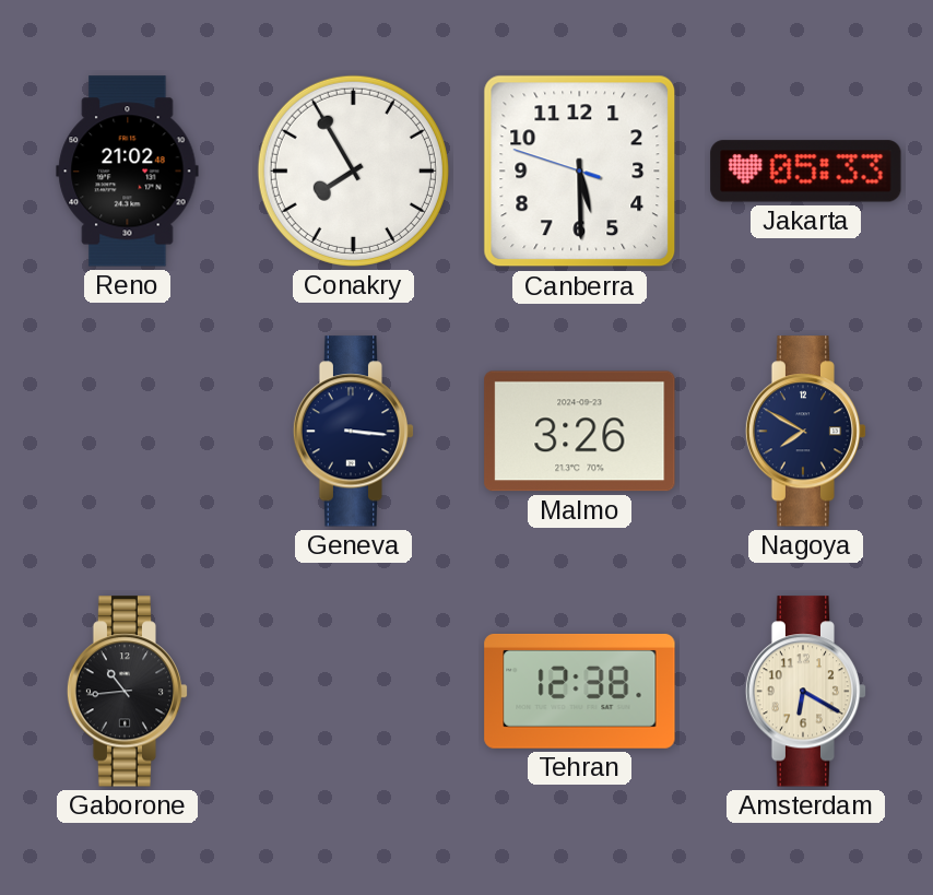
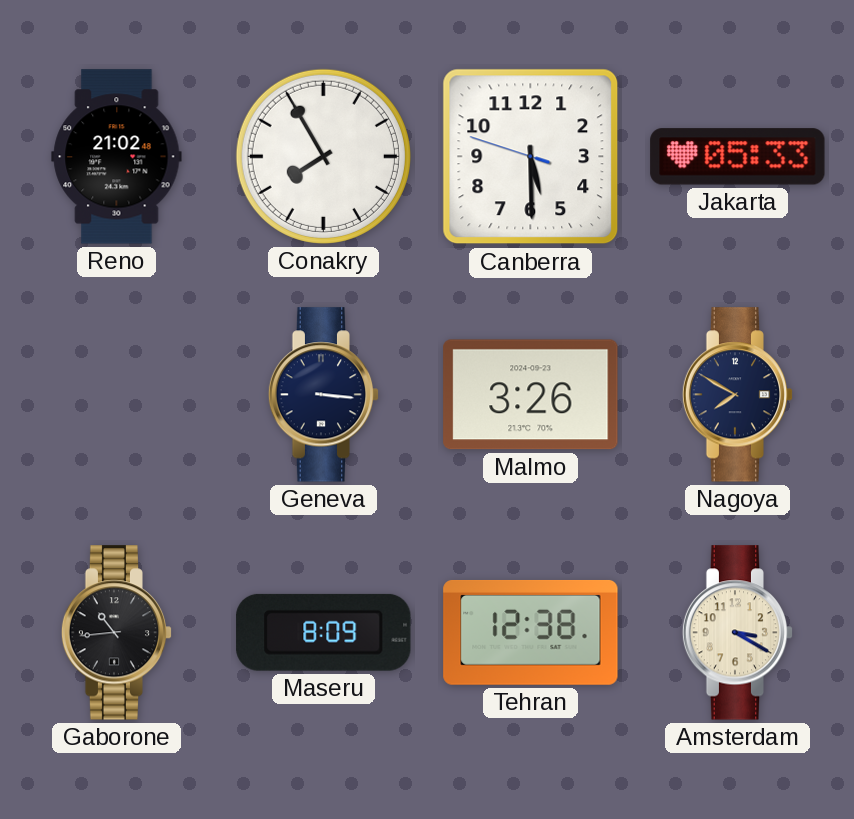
Maseru: none -> 8:09
Amsterdam: 6:20 -> 3:20
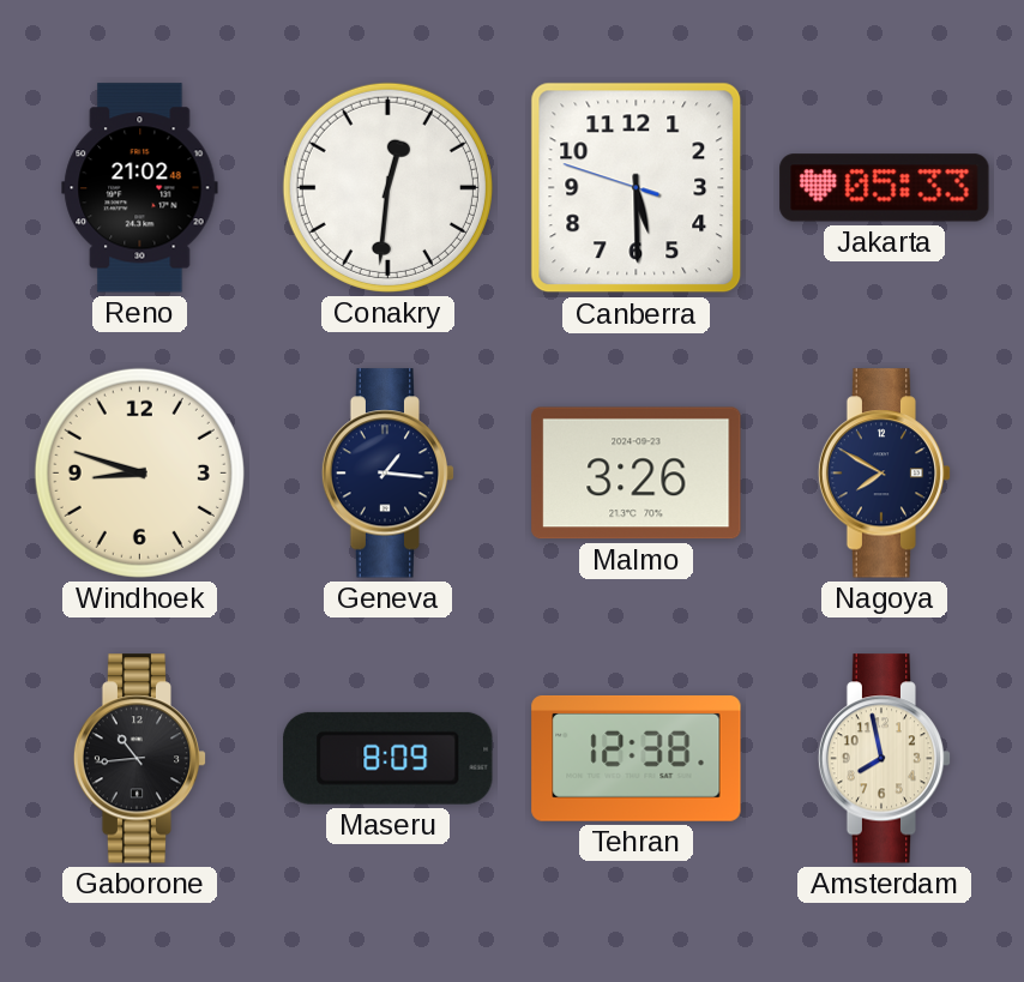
Conakry: 7:55 -> 12:31
Windhoek: none -> 8:48
Geneva: 3:16 -> 1:16
Amsterdam: 3:20 -> 7:58
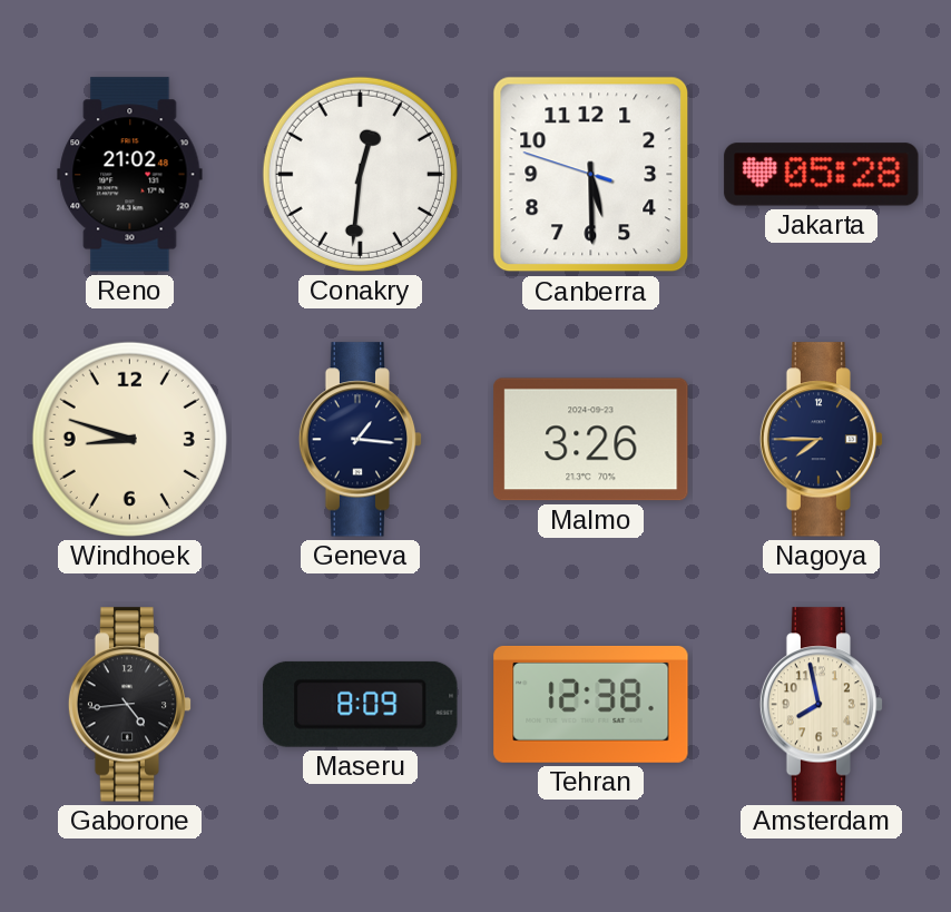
Jakarta: 05:33 -> 05:28
Nagoya: 7:50 -> 7:45
Gaborone: 10:44 -> 4:44
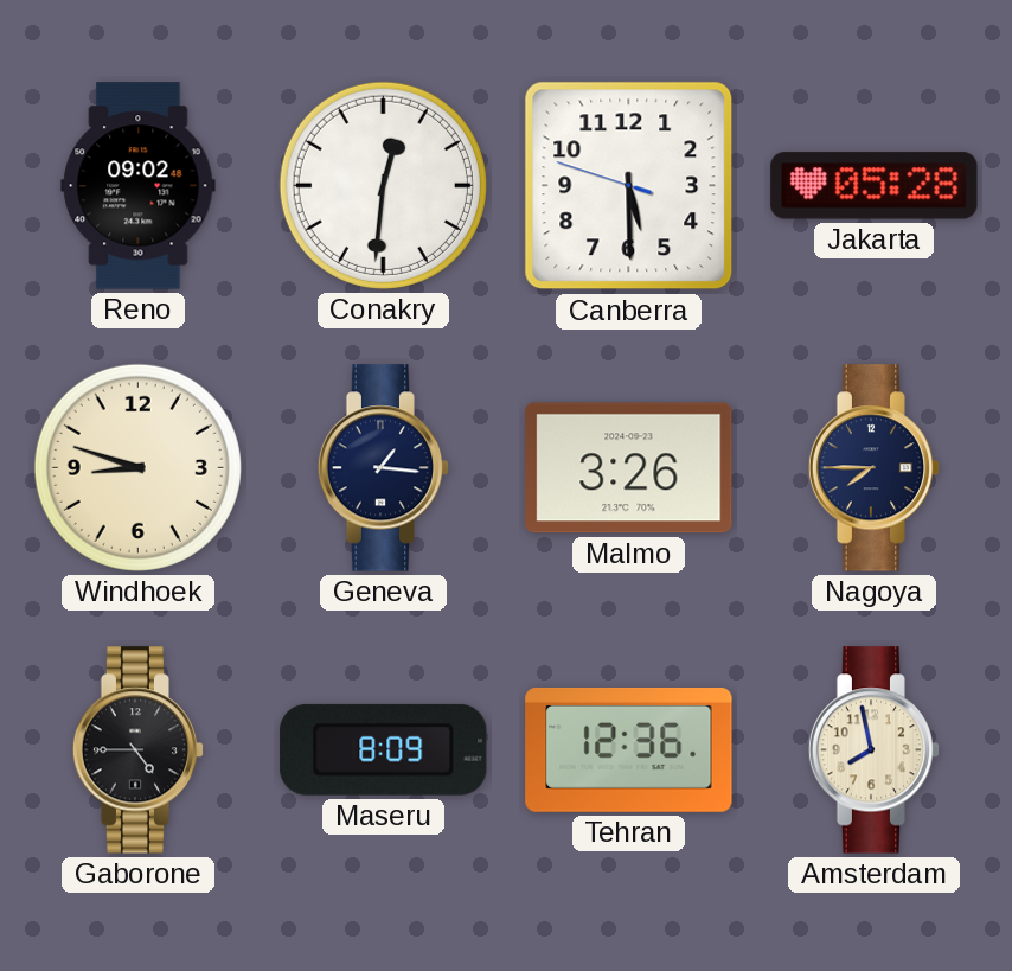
Reno: 21:02 -> 09:02
Gaborone: 4:44 -> 4:45
Tehran: 12:38 -> 12:36
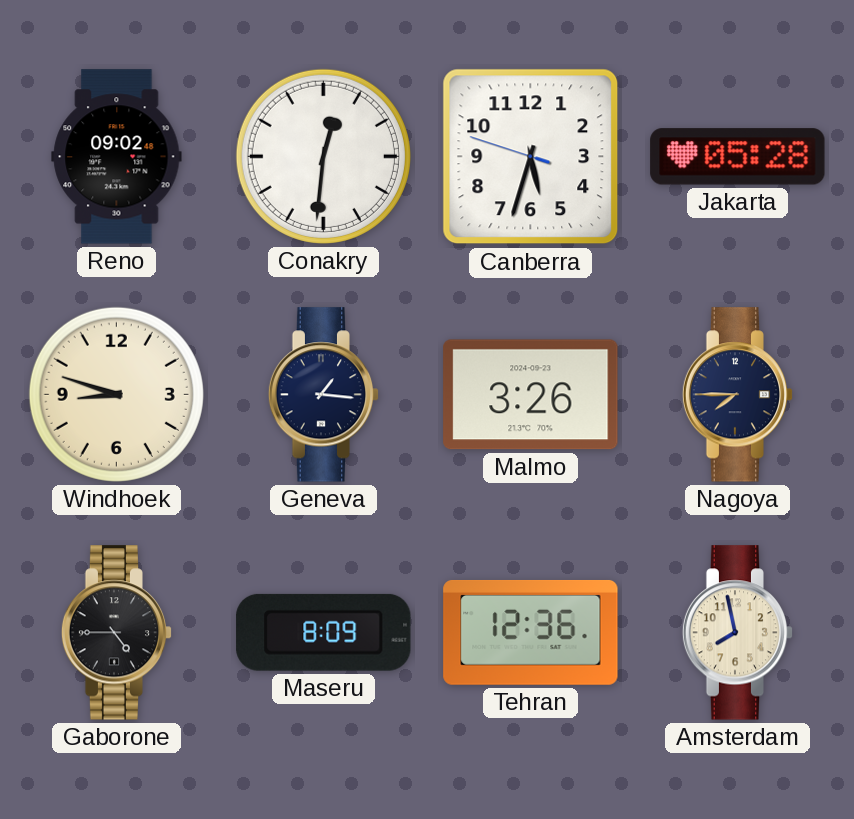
Canberra: 5:29 -> 5:32
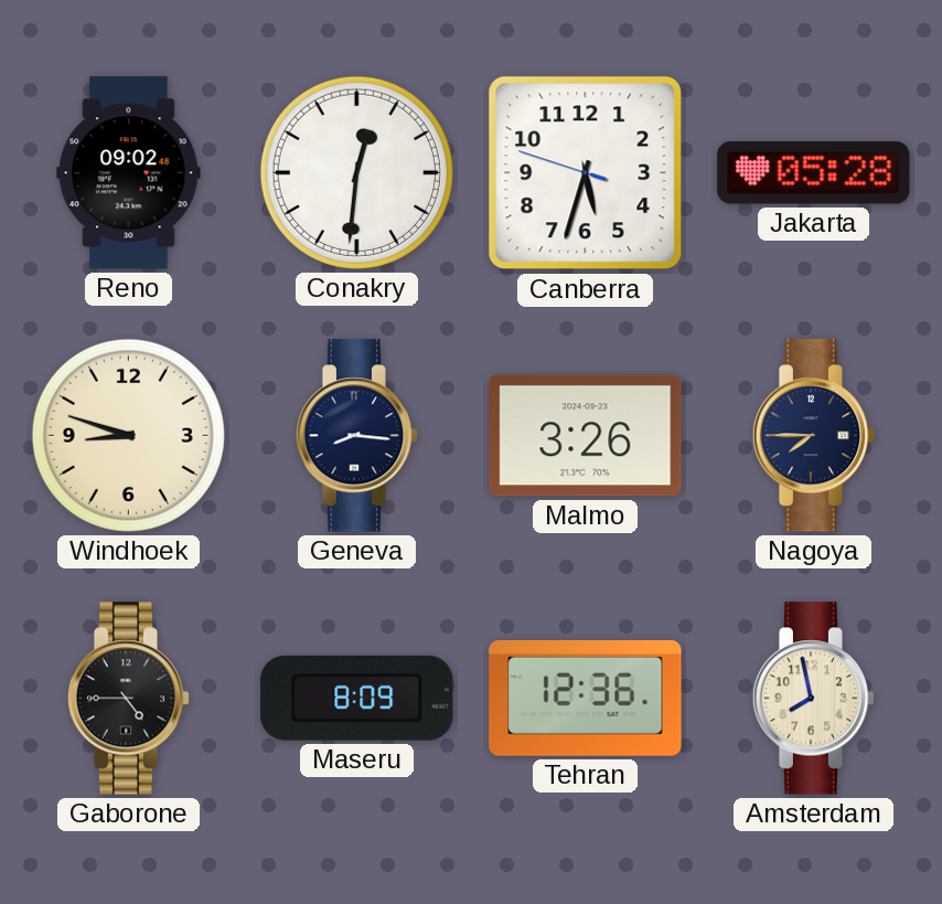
Geneva: 1:16 -> 8:16
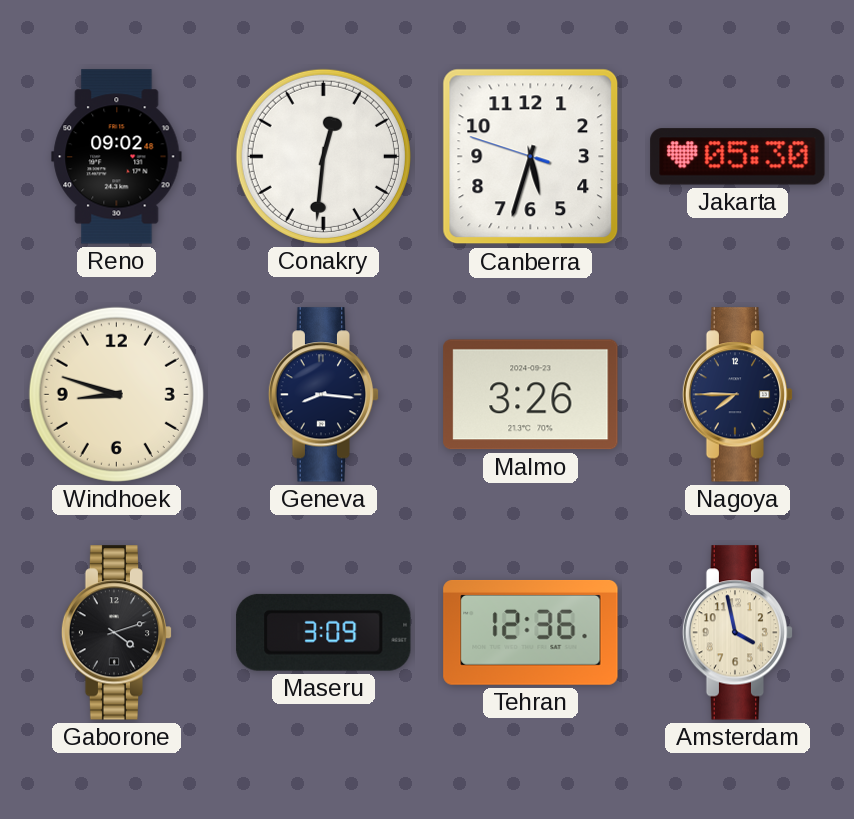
Jakarta: 05:28 -> 05:30
Gaborone: 4:45 -> 4:12
Maseru: 8:09 -> 3:09
Amsterdam: 7:58 -> 3:58
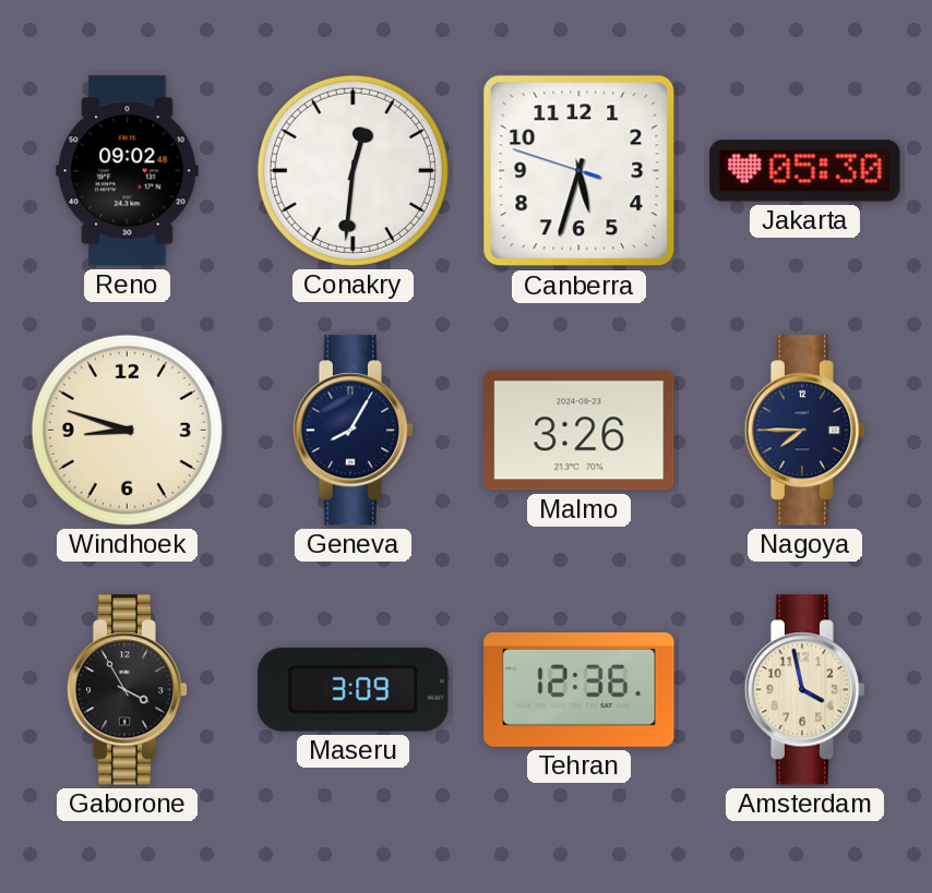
Geneva: 8:16 -> 8:05
Gaborone: 4:12 -> 3:55
